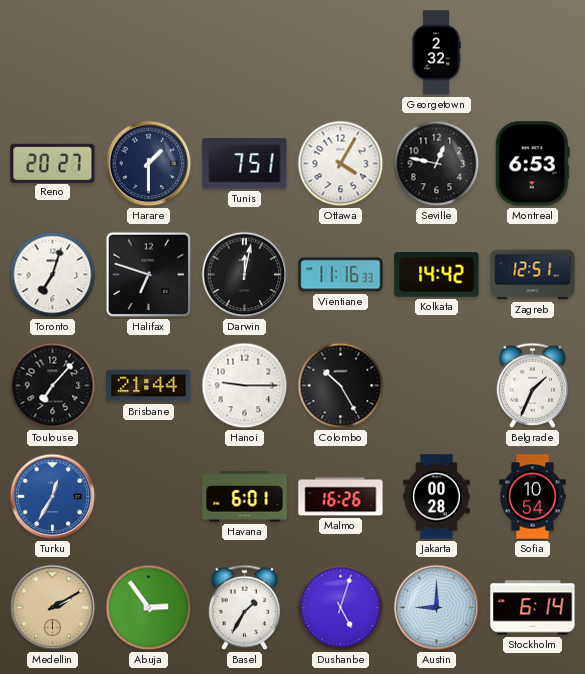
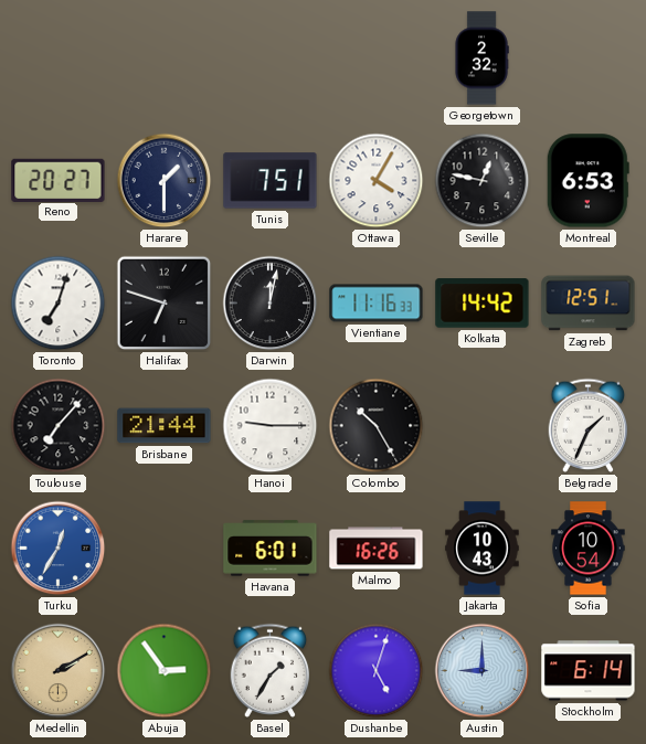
Jakarta: 00:28 -> 10:43
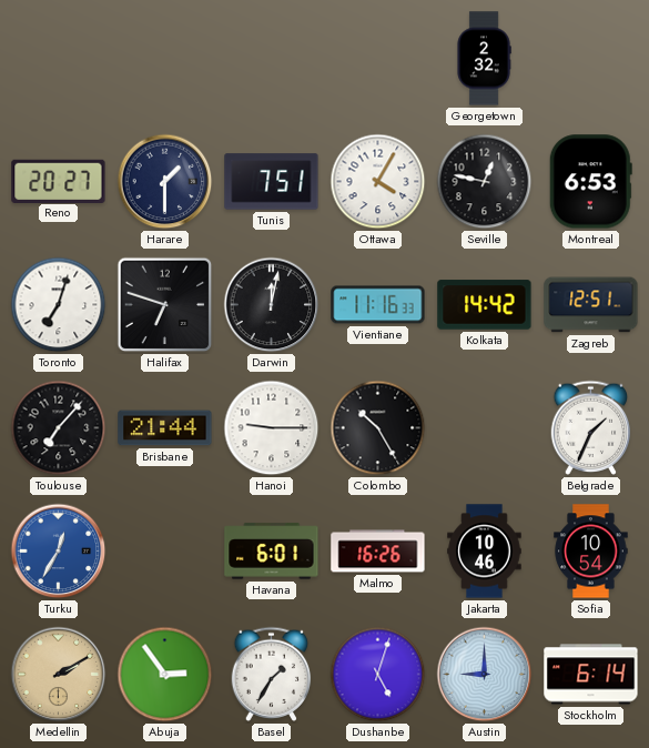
Jakarta: 10:43 -> 10:46
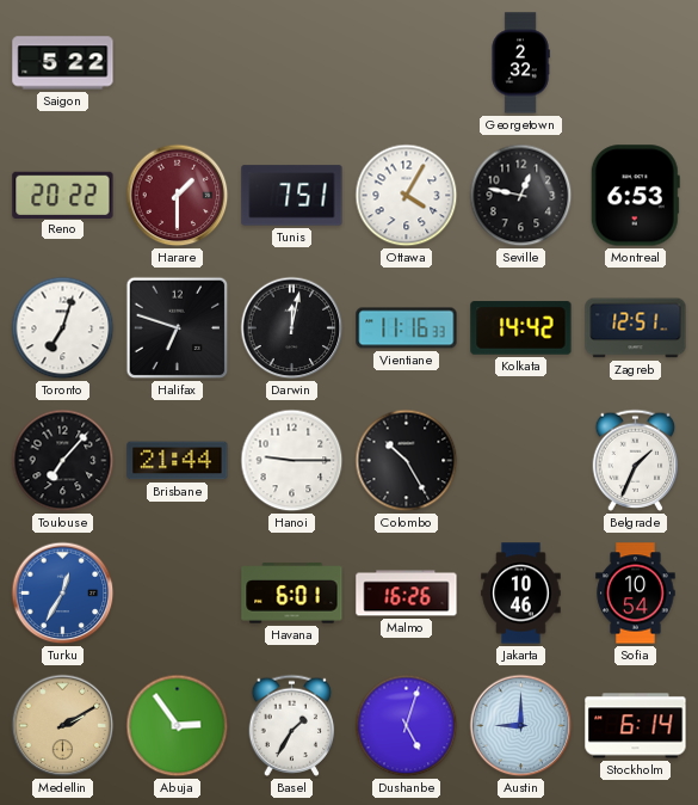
Saigon: none -> 5:22
Reno: 20:27 -> 20:22
Harare dial: navy -> burgundy
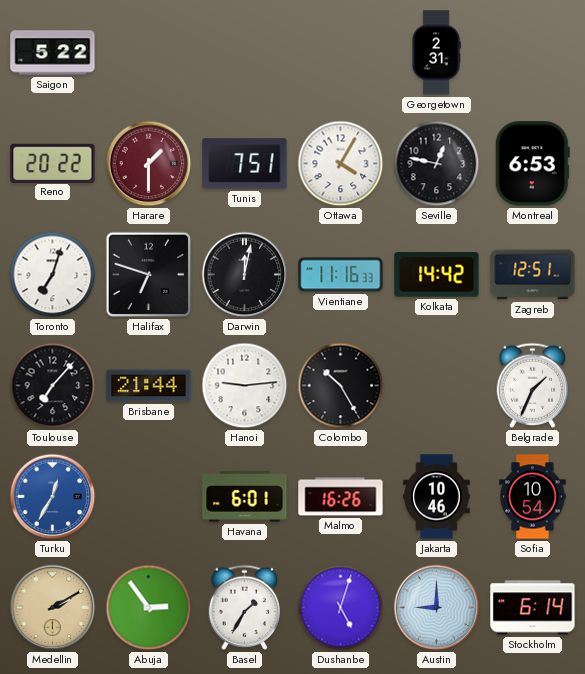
Georgetown: 2:32 -> 2:31
Hanoi: 9:15 -> 9:14
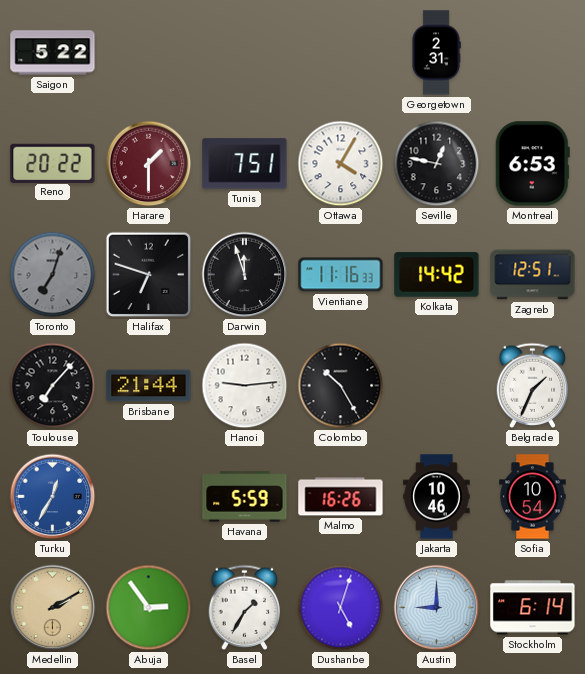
Toronto dial: white -> grey
Darwin: 12:02 -> 11:57
Havana: 6:01 -> 5:59
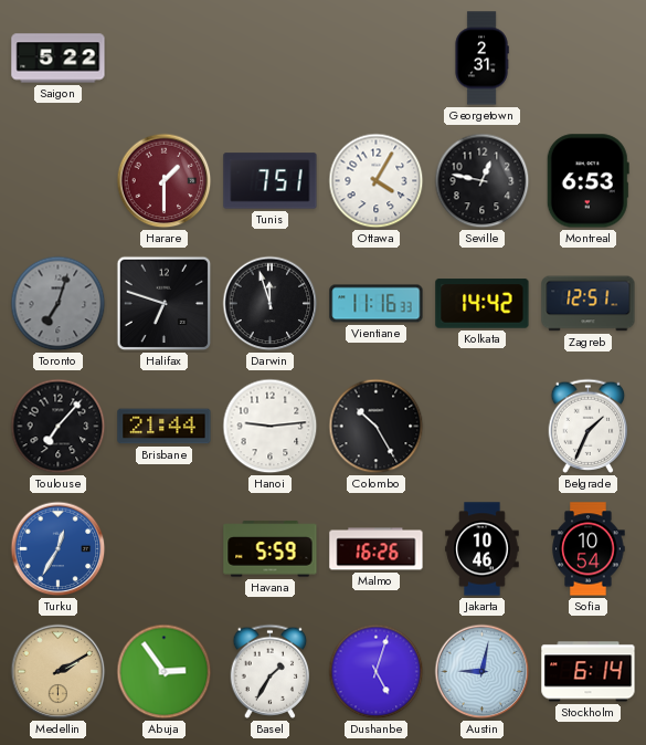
Reno: 20:22 -> none
Austin: 9:00 -> 9:02
